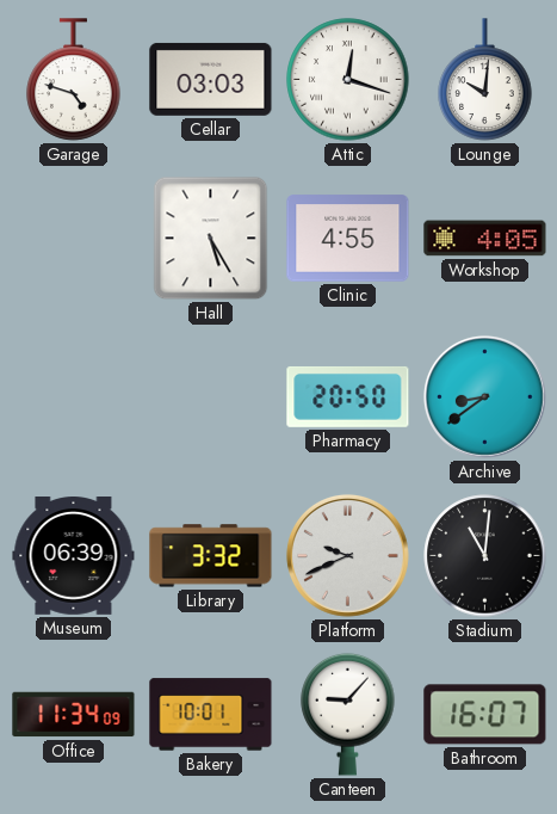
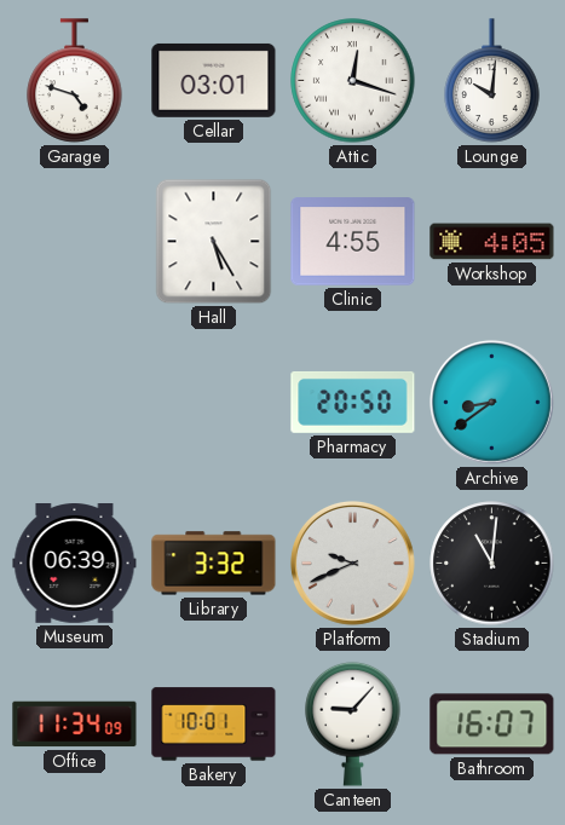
Cellar: 03:03 -> 03:01
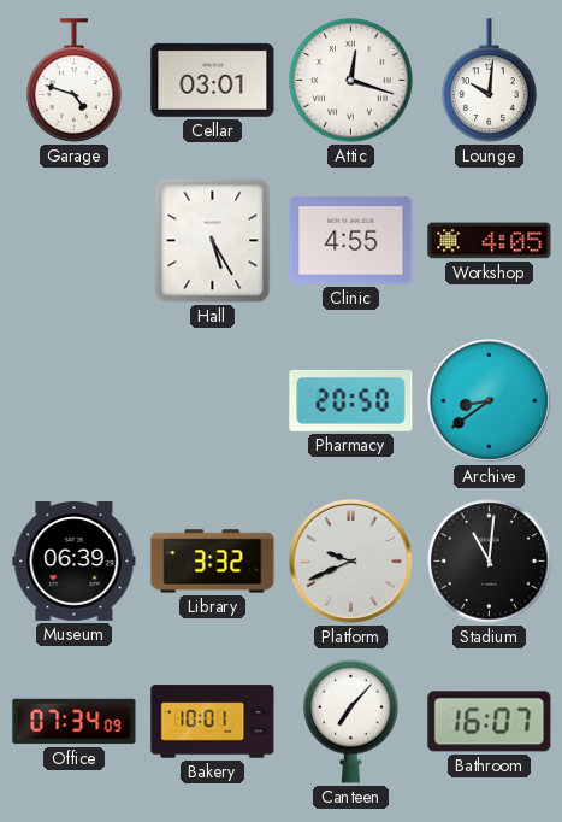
Office: 11:34 -> 07:34
Canteen: 9:07 -> 7:07
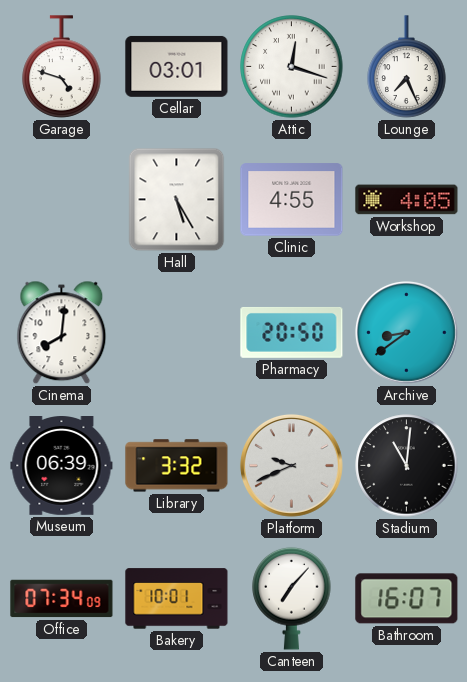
Lounge: 10:01 -> 7:26
Cinema: none -> 8:01
